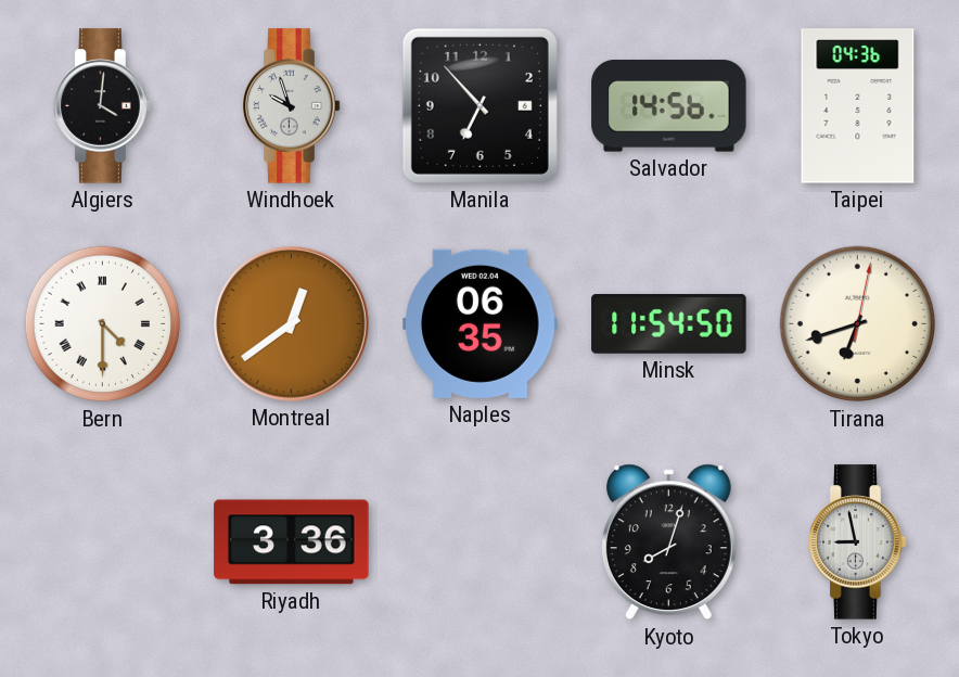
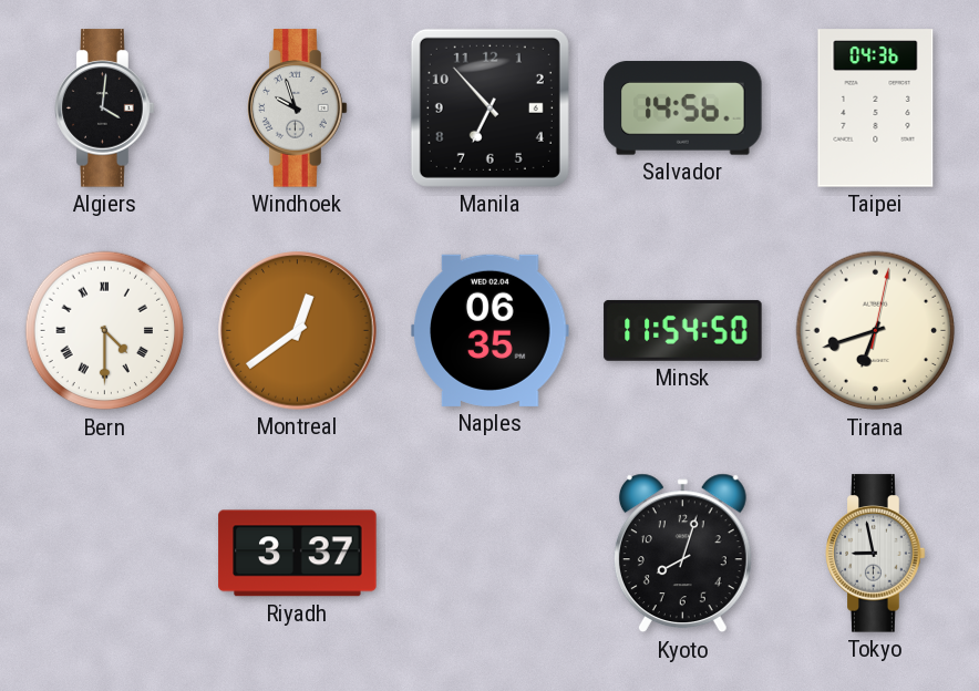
Riyadh: 3:36 -> 3:37
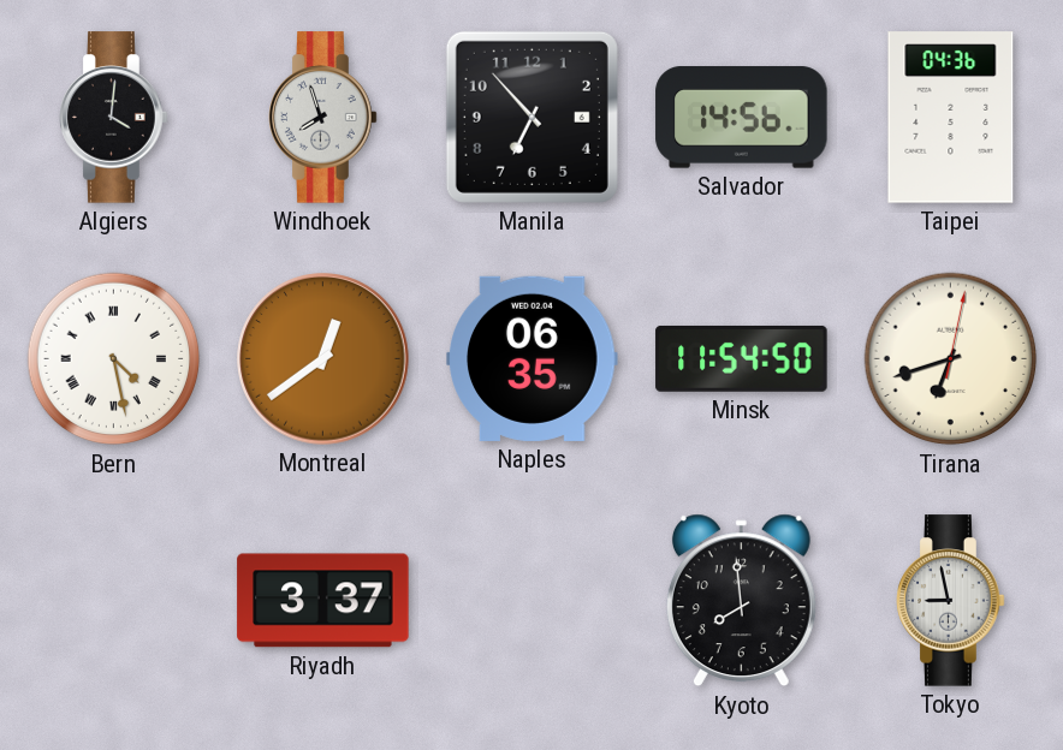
Windhoek: 9:57 -> 7:57
Bern: 4:30 -> 4:28
Kyoto: 8:03 -> 7:59
